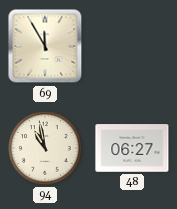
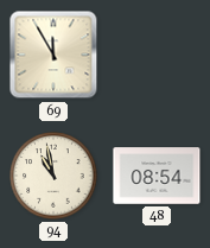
48: 06:27 -> 08:54
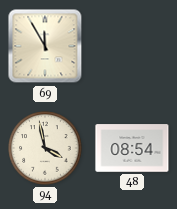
94: 10:58 -> 3:58
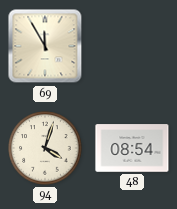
94: 3:58 -> 4:03
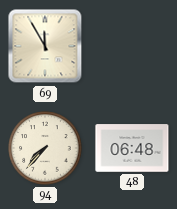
94: 4:03 -> 7:37
48: 08:54 -> 06:48
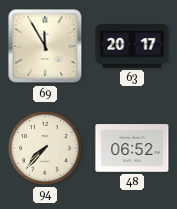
63: none -> 20:17
48: 06:48 -> 06:52
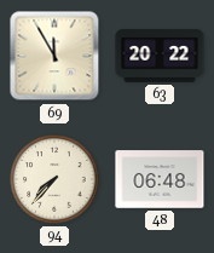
63: 20:17 -> 20:22
48: 06:52 -> 06:48
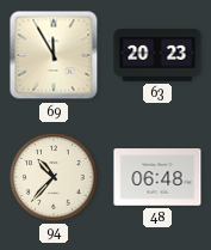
63: 20:22 -> 20:23
94: 7:37 -> 10:37
